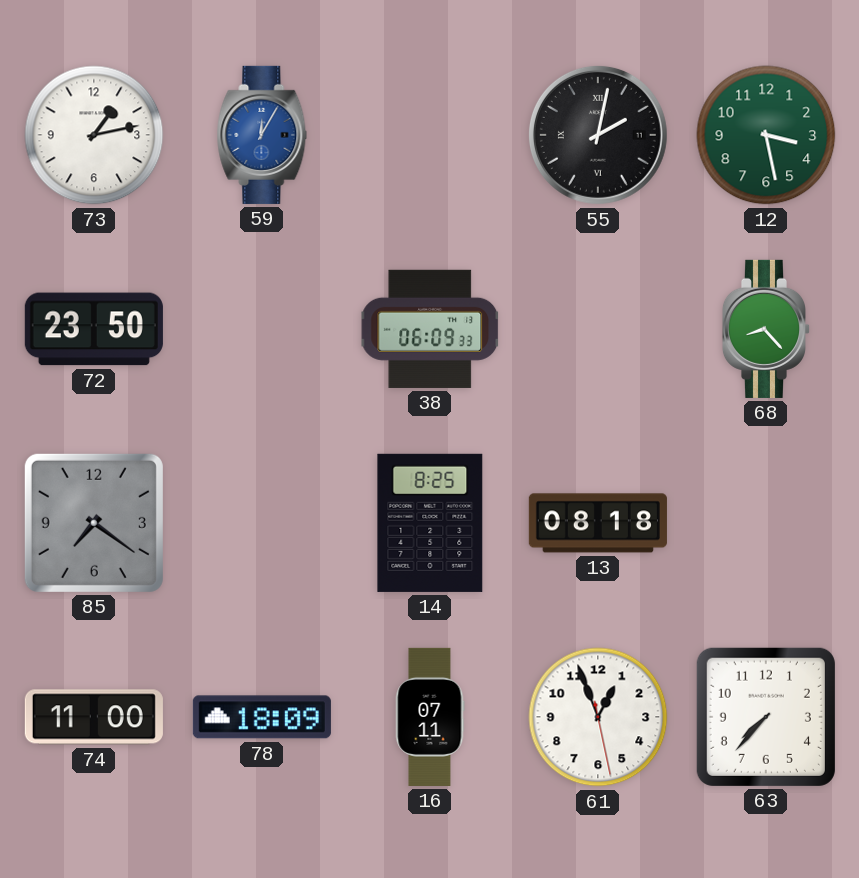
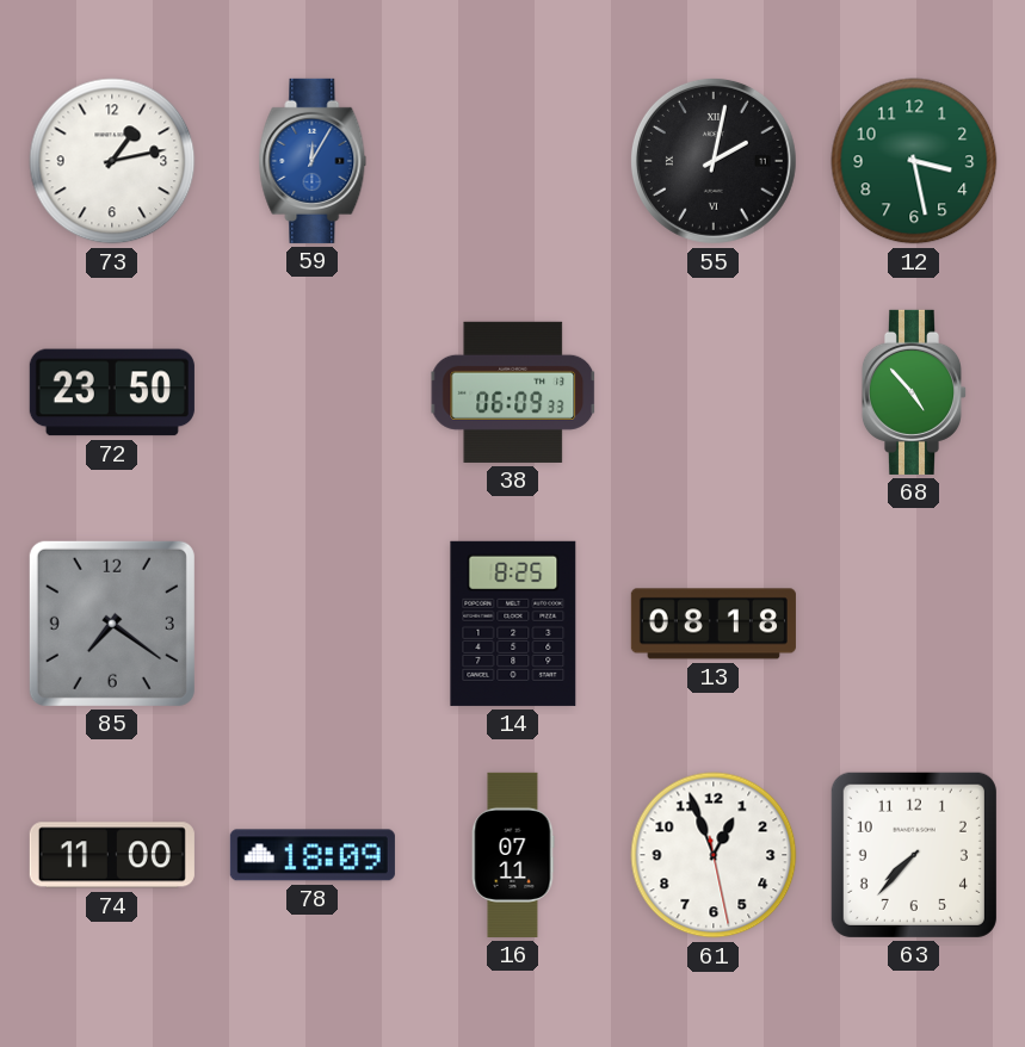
68: 8:23 -> 4:53
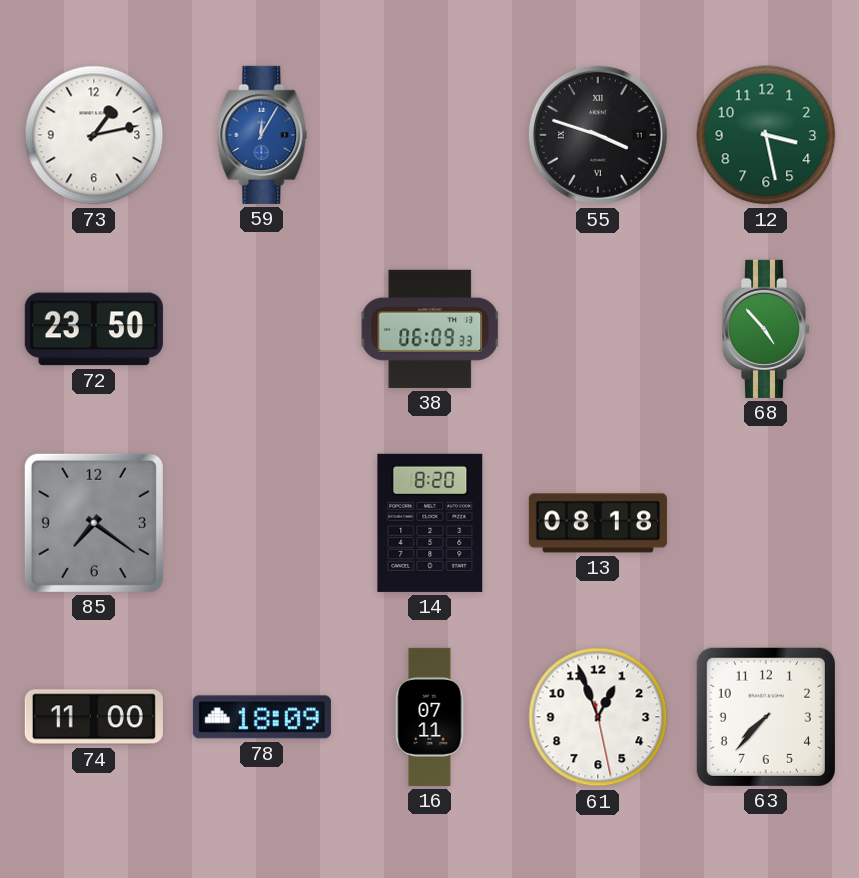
55: 2:02 -> 3:48
14: 8:25 -> 8:20
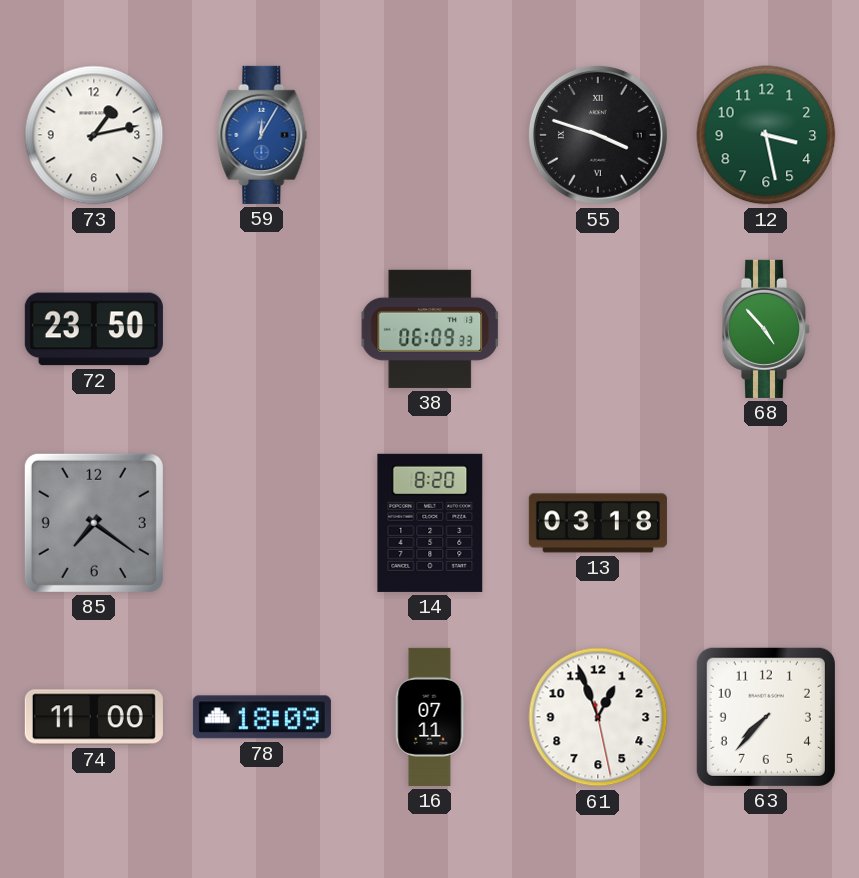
13: 08:18 -> 03:18
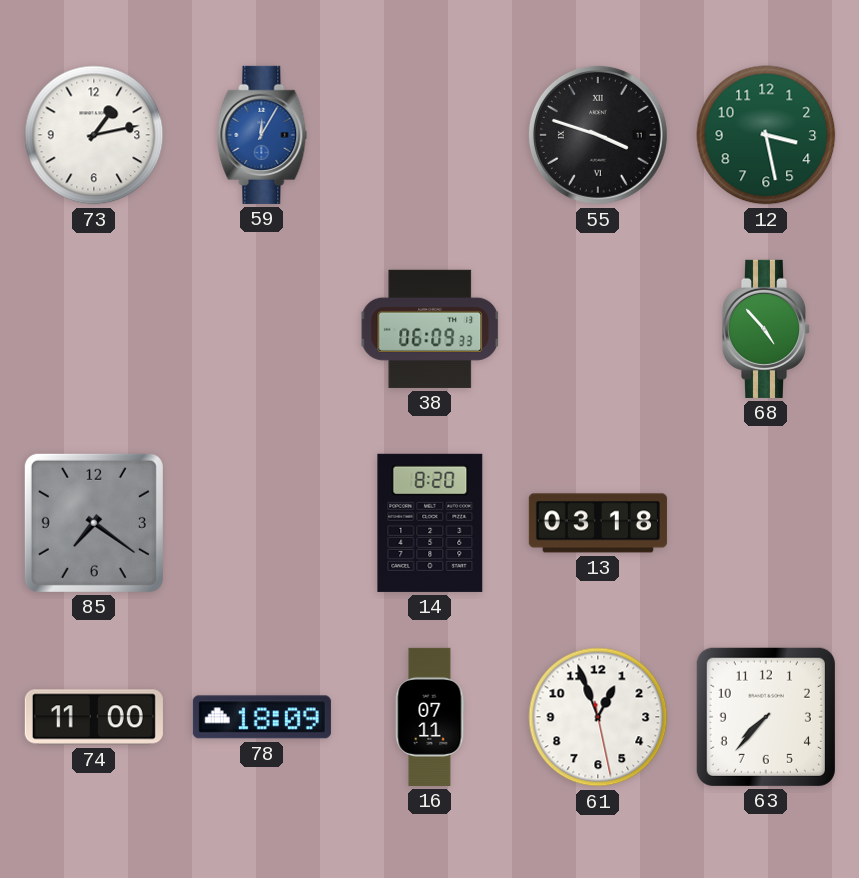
72: 23:50 -> none
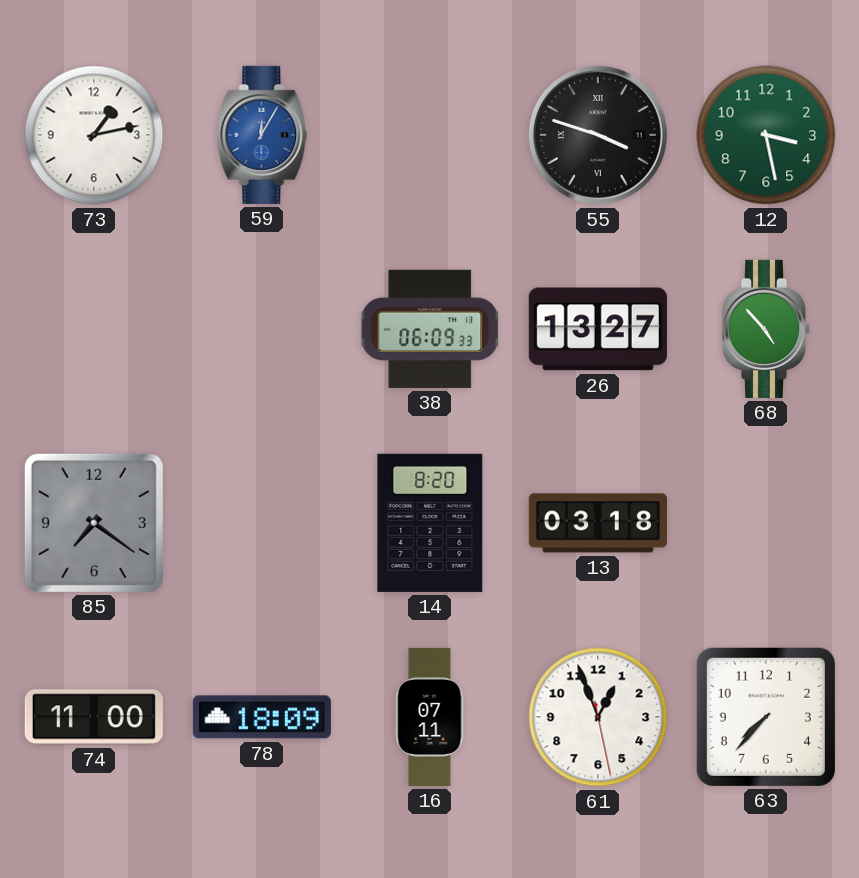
26: none -> 13:27
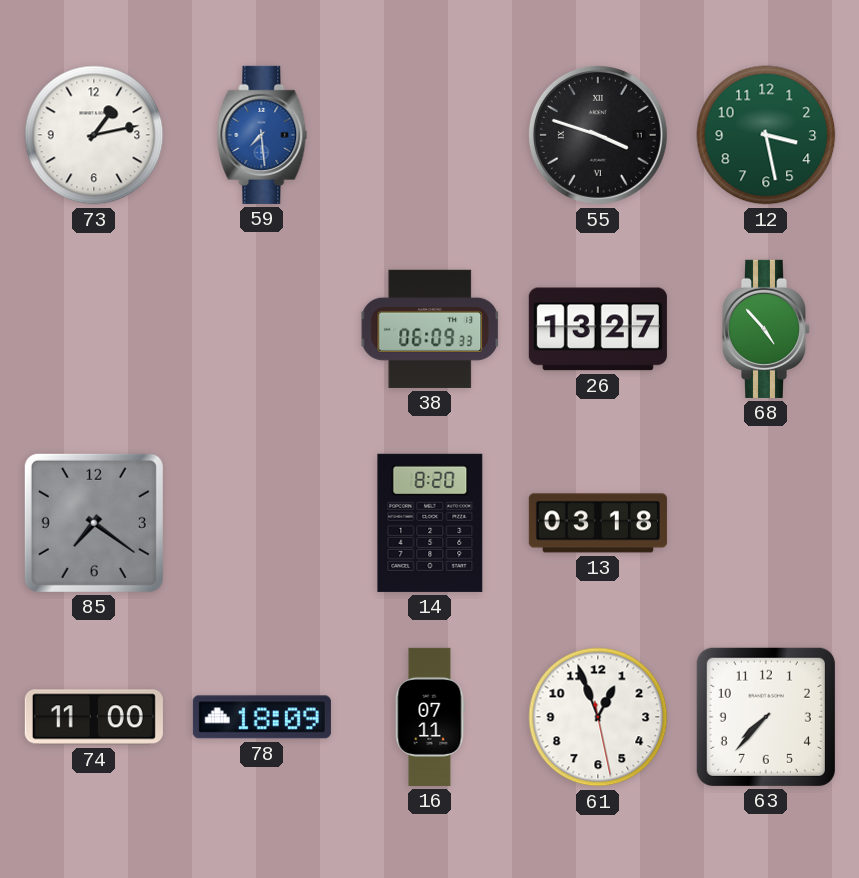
59: 12:05 -> 7:29
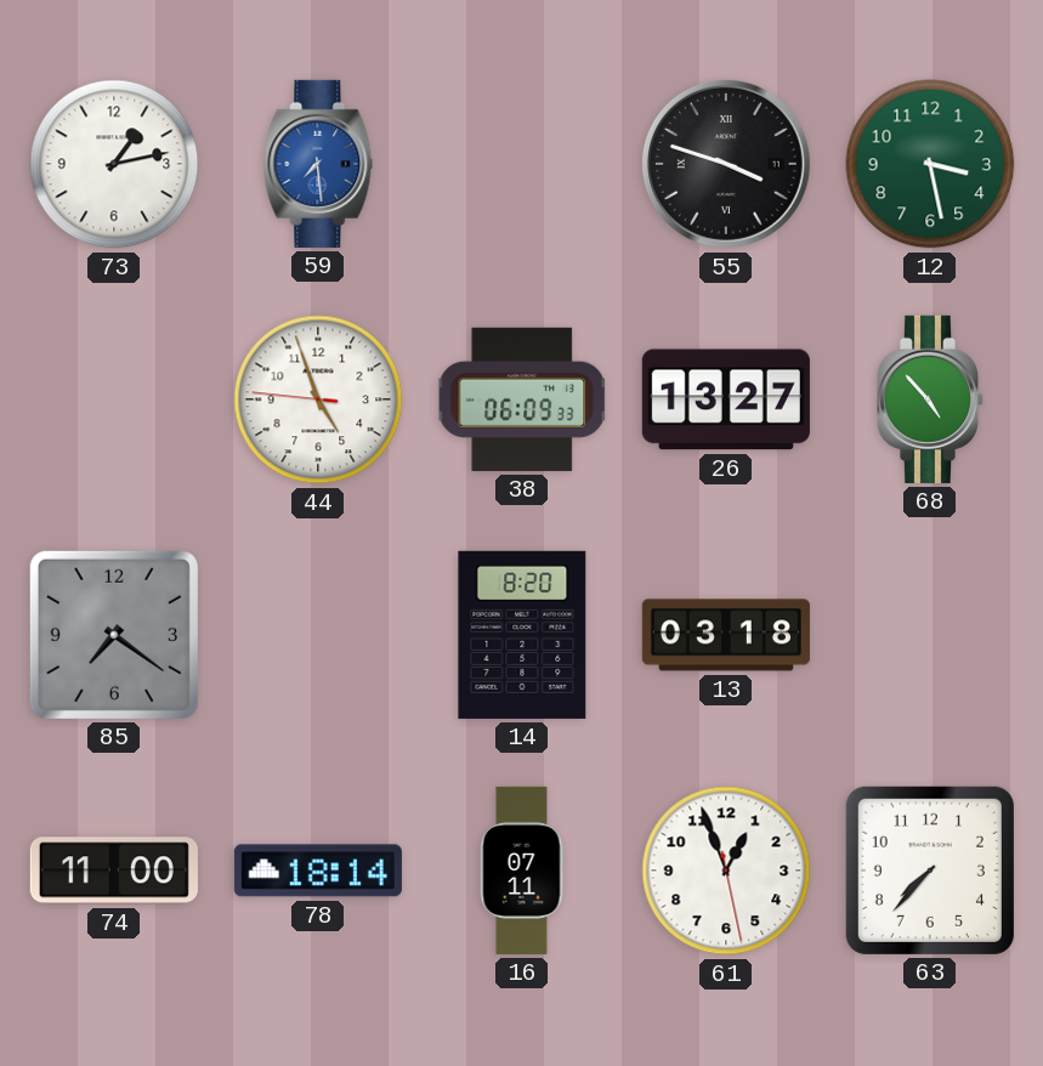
44: none -> 4:56
78: 18:09 -> 18:14
